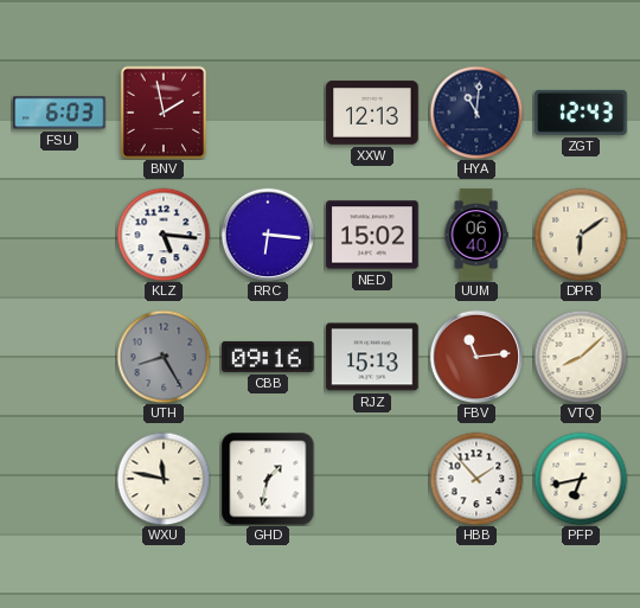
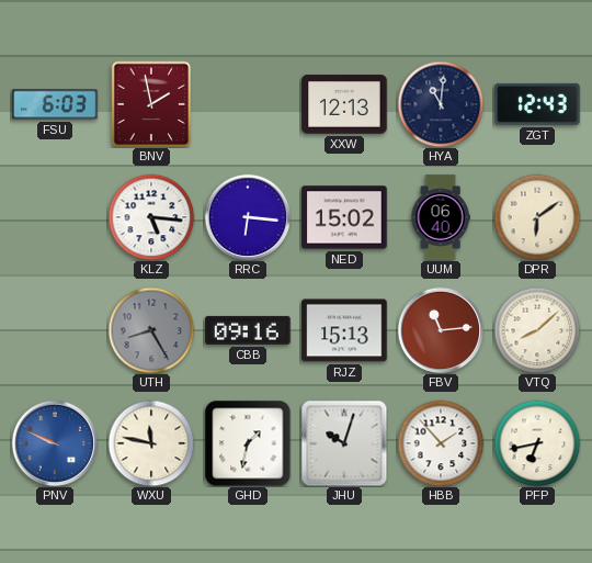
PNV: none -> 9:49
JHU: none -> 10:03
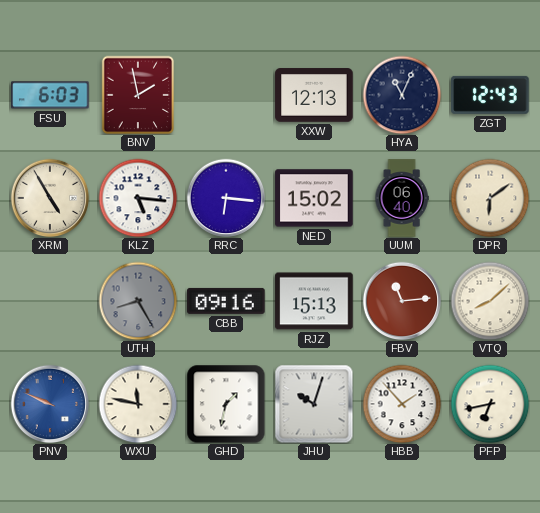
HYA: 11:01 -> 11:04
XRM: none -> 4:55
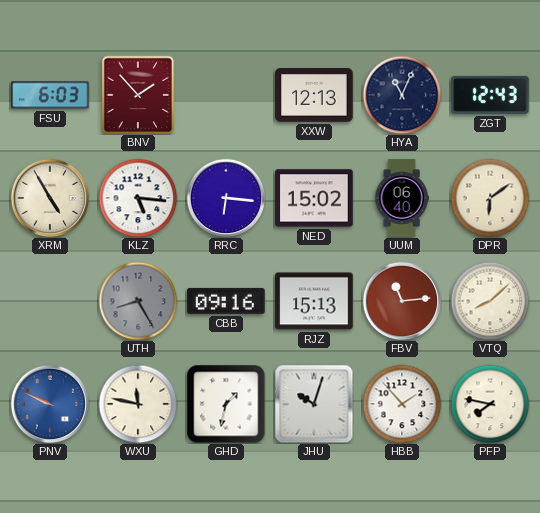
BNV: 1:58 -> 1:53
PFP: 6:43 -> 7:47
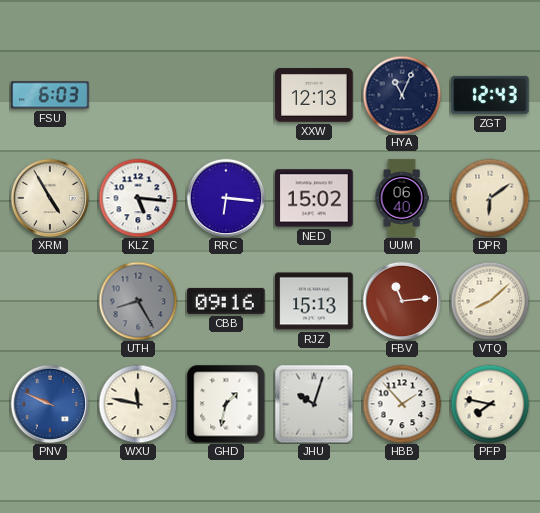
BNV: 1:53 -> none
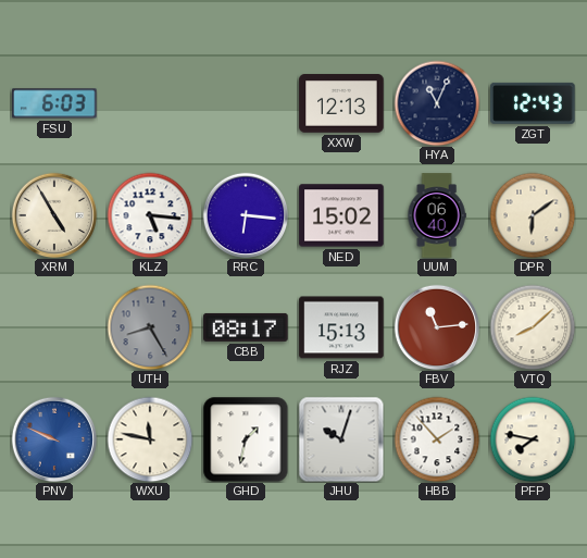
CBB: 09:16 -> 08:17
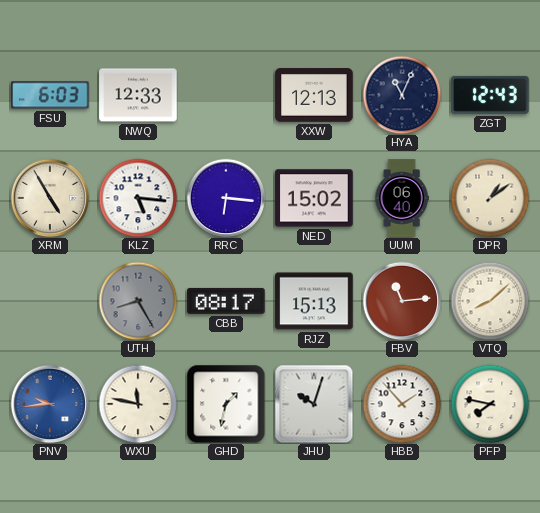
NWQ: none -> 12:33
DPR: 6:09 -> 1:09
PNV: 9:49 -> 9:44
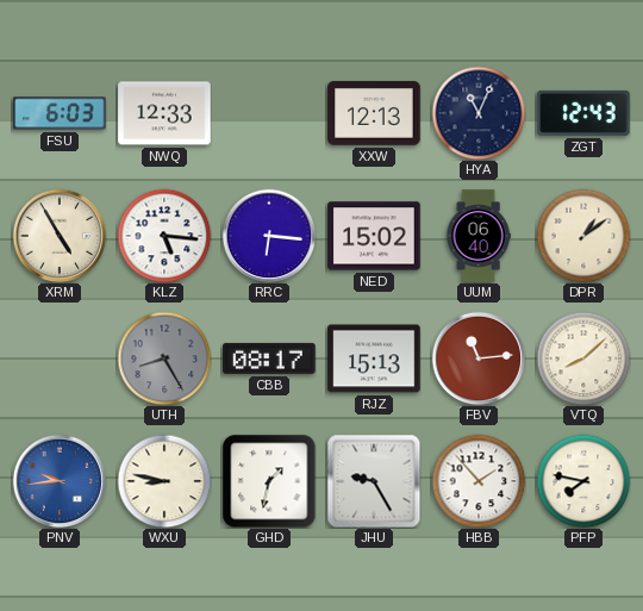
WXU: 11:47 -> 8:47
JHU: 10:03 -> 9:25
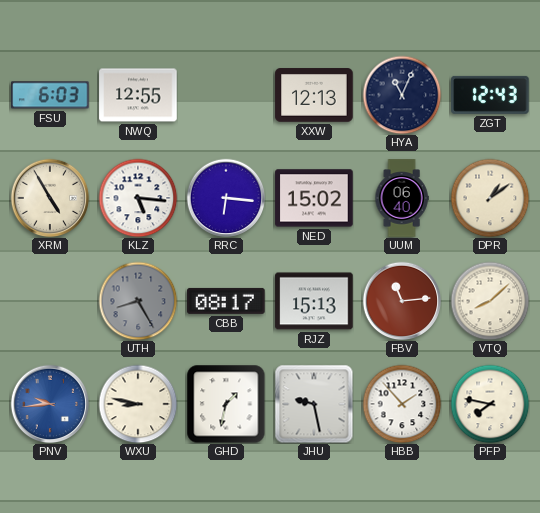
NWQ: 12:33 -> 12:55
JHU: 9:25 -> 9:28
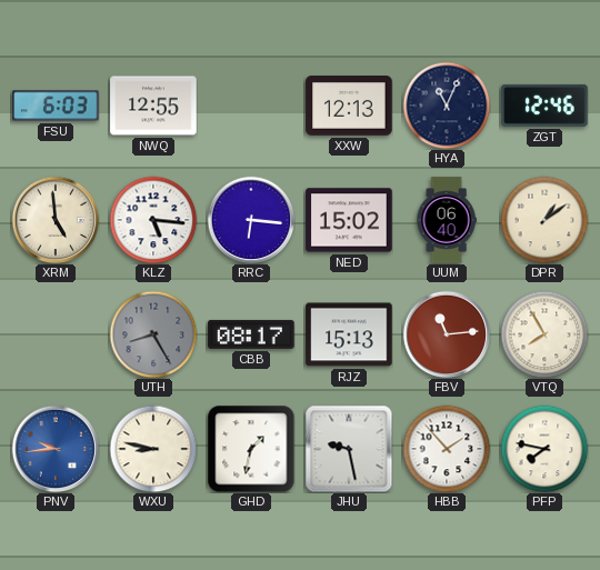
ZGT: 12:43 -> 12:46
XRM: 4:55 -> 4:59
VTQ: 8:08 -> 7:55
